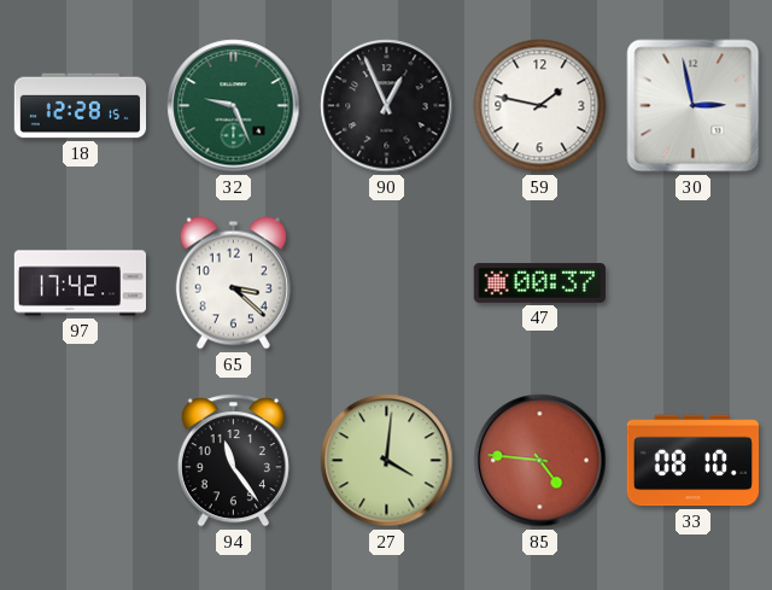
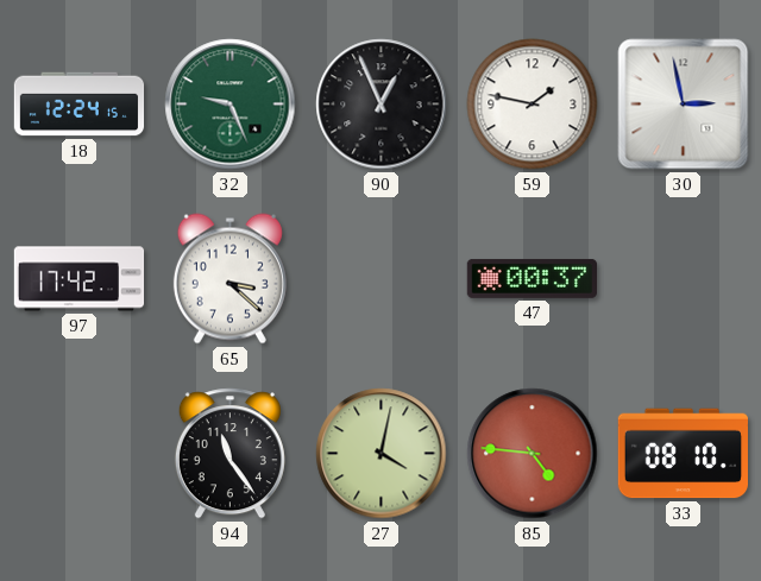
18: 12:28 -> 12:24
27: 4:01 -> 4:02
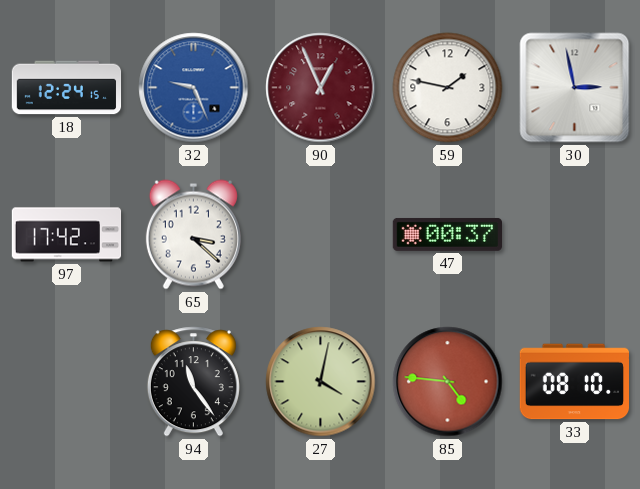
32 dial: green -> blue
90 dial: black -> burgundy
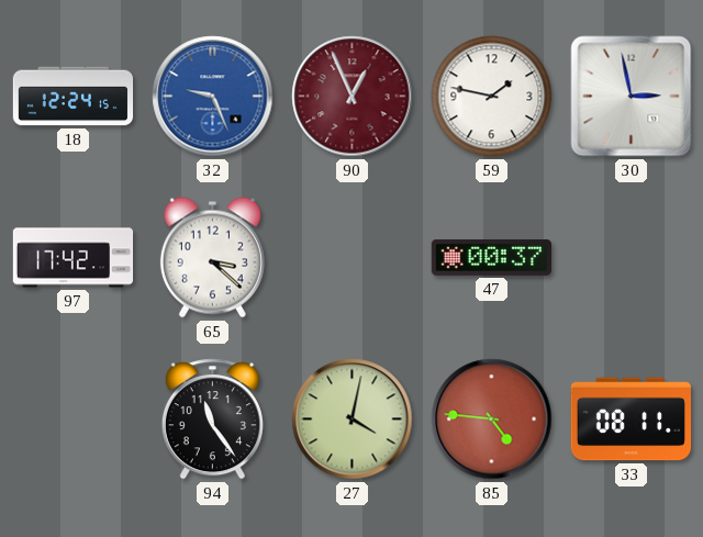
33: 08:10 -> 08:11
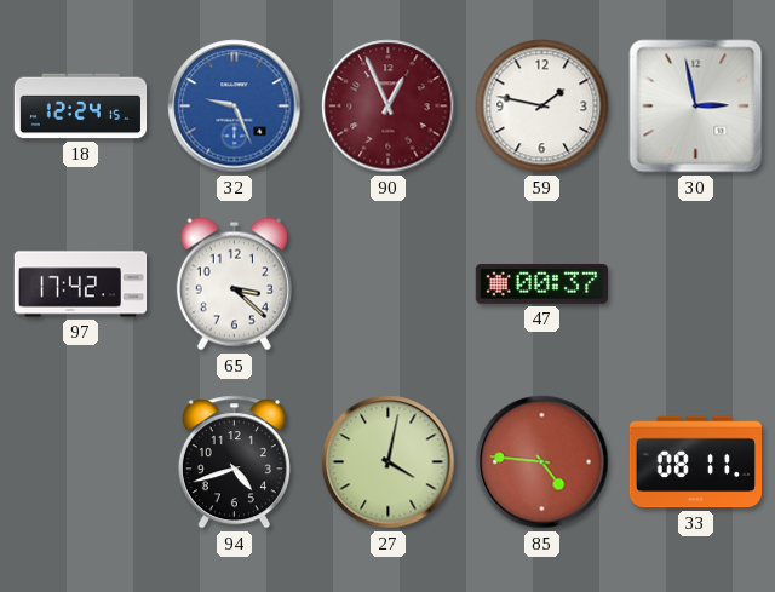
94: 11:24 -> 4:42
